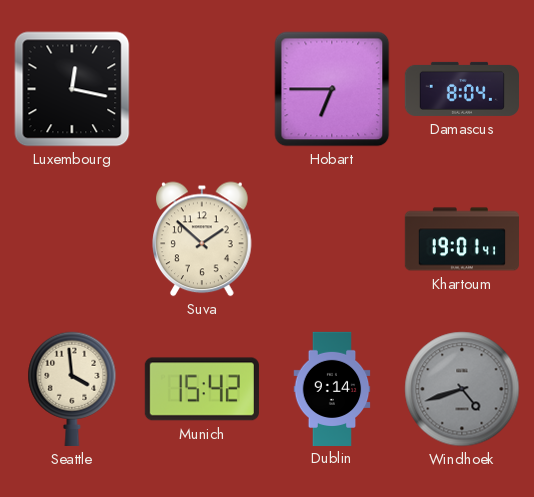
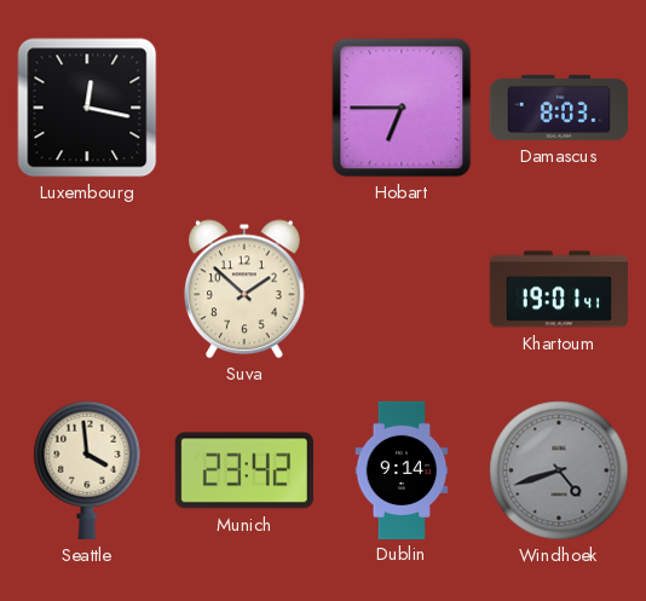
Damascus: 8:04 -> 8:03
Munich: 15:42 -> 23:42
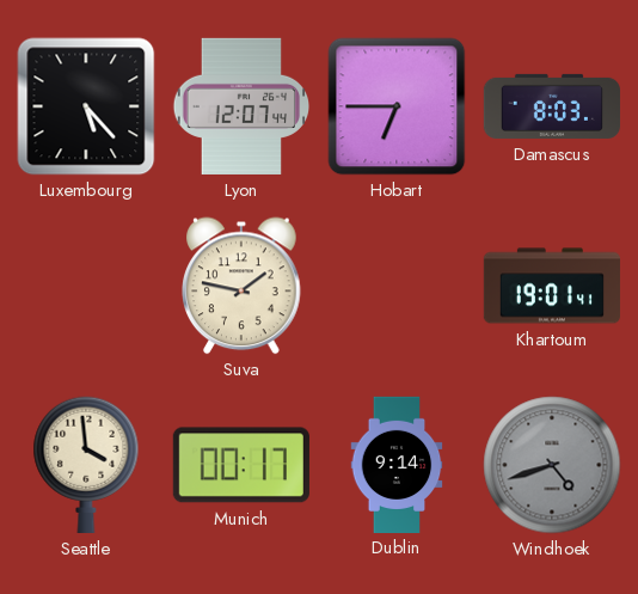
Luxembourg: 12:17 -> 5:23
Lyon: none -> 12:07
Suva: 1:52 -> 1:47
Munich: 23:42 -> 00:17
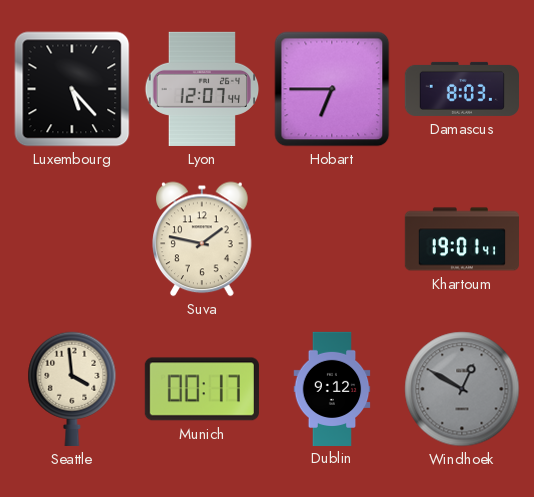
Dublin: 9:14 -> 9:12
Windhoek: 4:42 -> 12:50
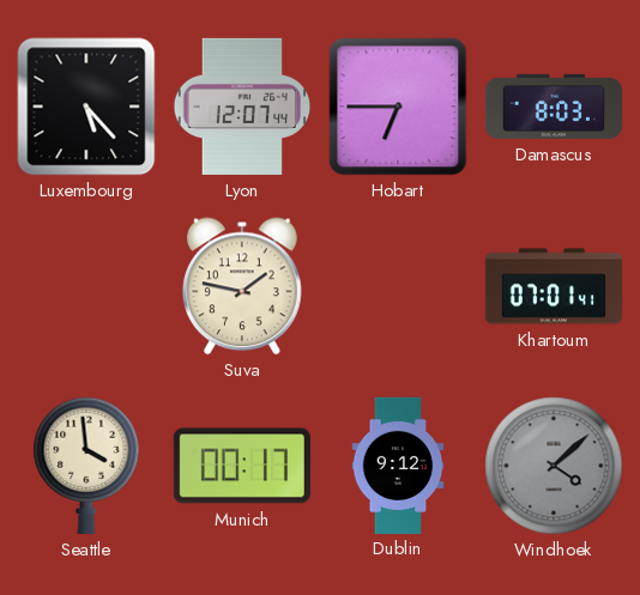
Khartoum: 19:01 -> 07:01
Windhoek: 12:50 -> 4:08
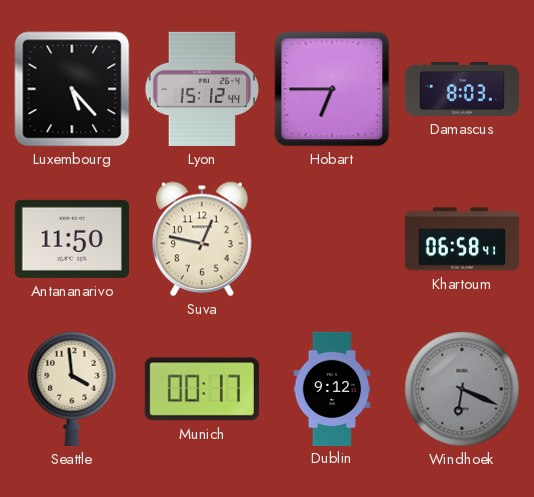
Lyon: 12:07 -> 15:12
Antananarivo: none -> 11:50
Suva: 1:47 -> 12:47
Khartoum: 07:01 -> 06:58
Windhoek: 4:08 -> 6:19
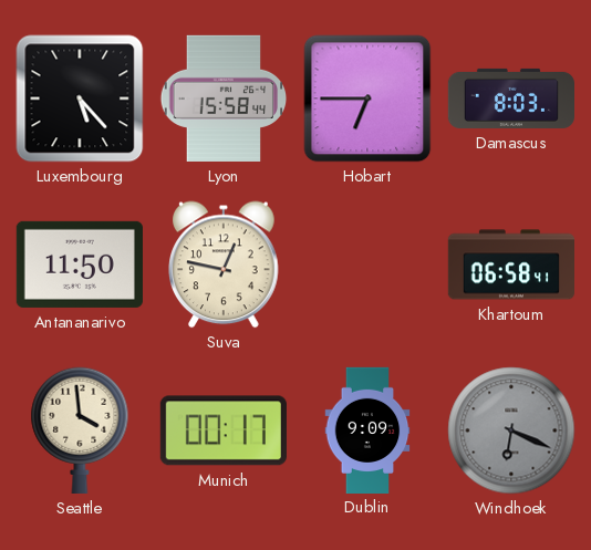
Lyon: 15:12 -> 15:58
Dublin: 9:12 -> 9:09
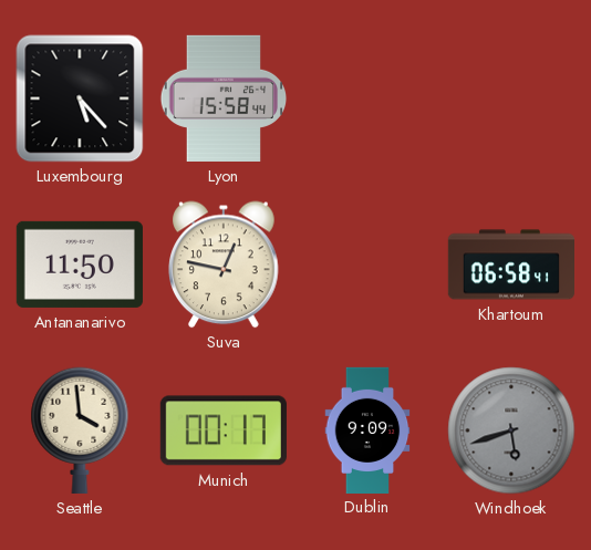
Hobart: 6:45 -> none
Damascus: 8:03 -> none
Windhoek: 6:19 -> 5:42
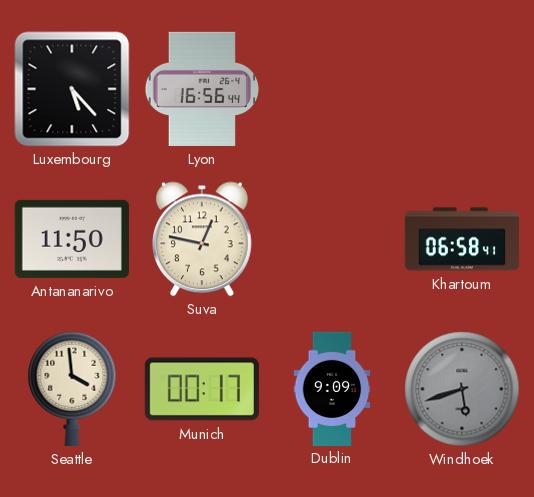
Lyon: 15:58 -> 16:56
